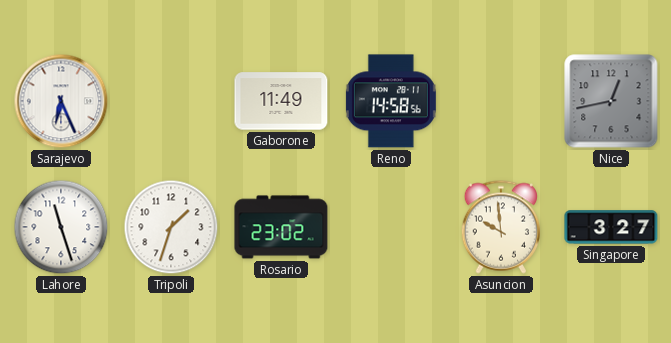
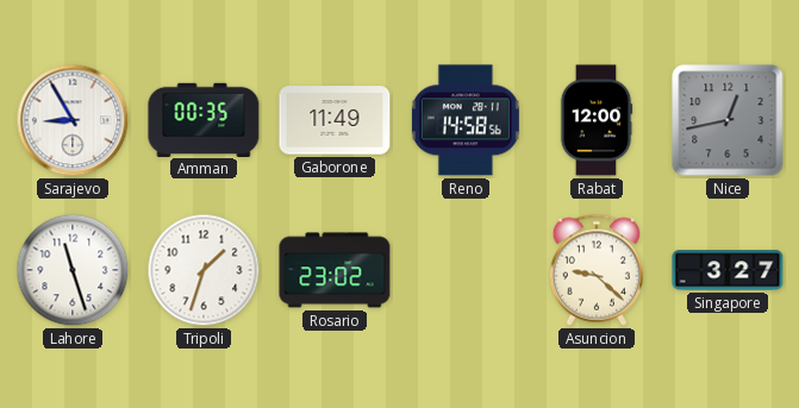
Sarajevo: 6:26 -> 8:55
Amman: none -> 00:35
Rabat: none -> 12:00
Asuncion: 9:59 -> 9:22
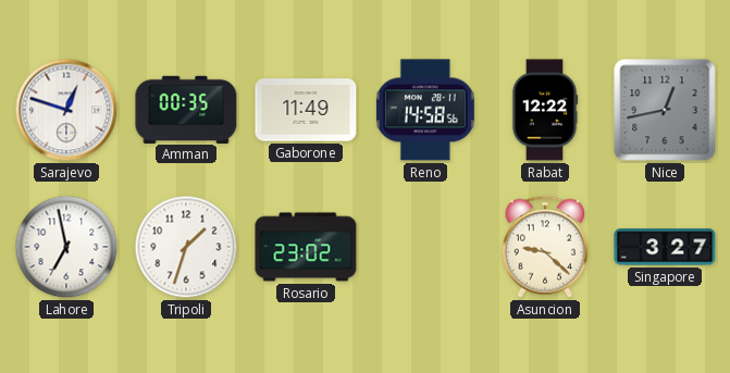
Sarajevo: 8:55 -> 12:48
Rabat: 12:00 -> 12:22
Lahore: 11:27 -> 6:58
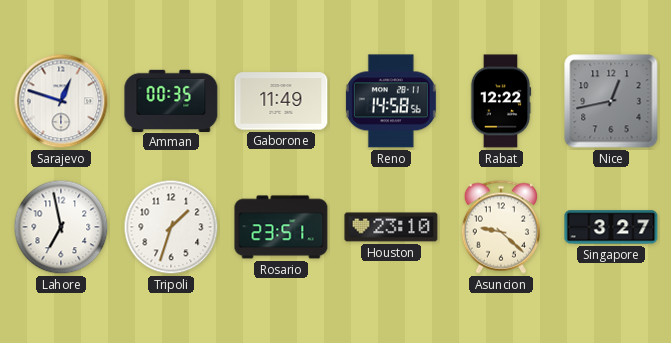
Rosario: 23:02 -> 23:51
Houston: none -> 23:10
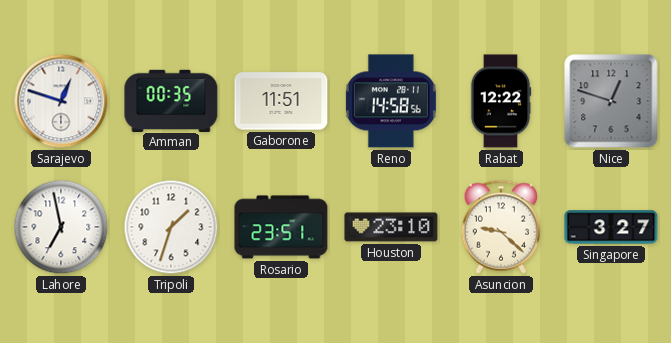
Gaborone: 11:49 -> 11:51
Nice: 12:43 -> 12:48
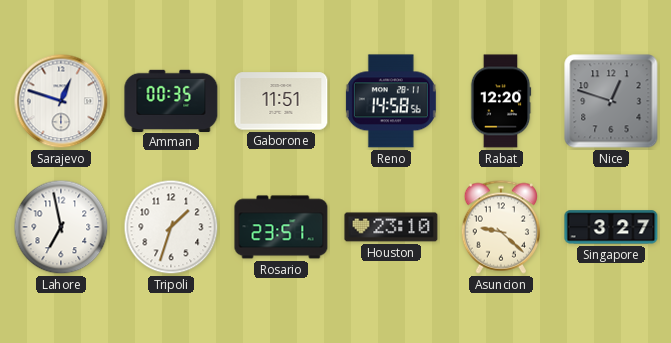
Rabat: 12:22 -> 12:20
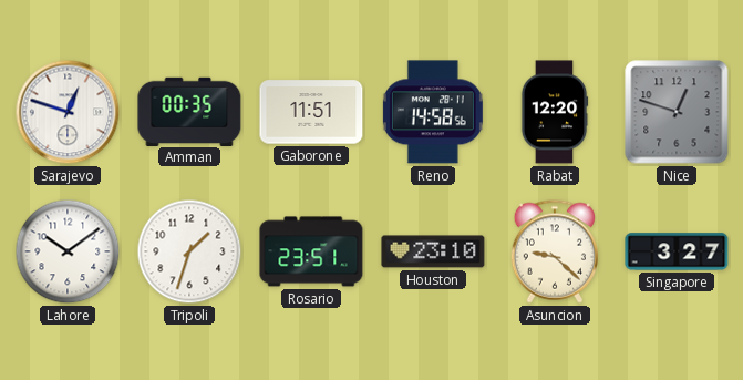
Lahore: 6:58 -> 10:09
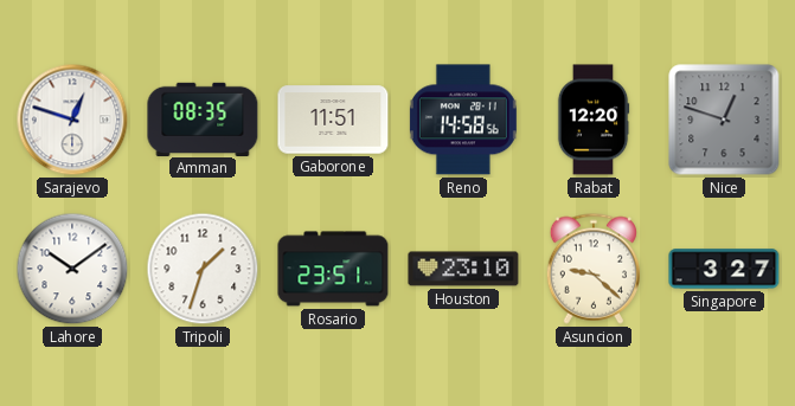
Amman: 00:35 -> 08:35
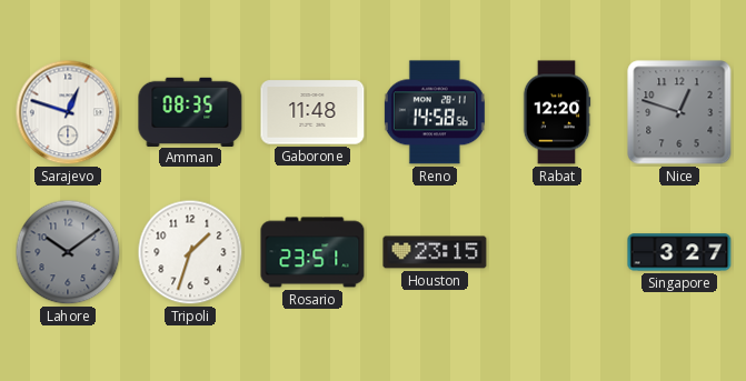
Gaborone: 11:51 -> 11:48
Lahore dial: white -> grey
Houston: 23:10 -> 23:15
Asuncion: 9:22 -> none
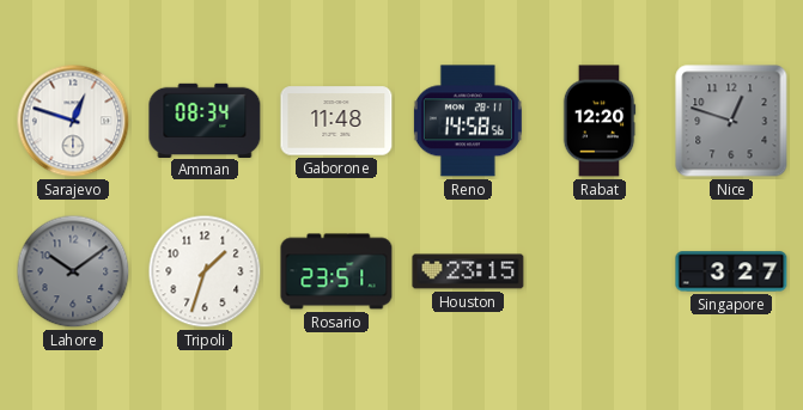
Amman: 08:35 -> 08:34
